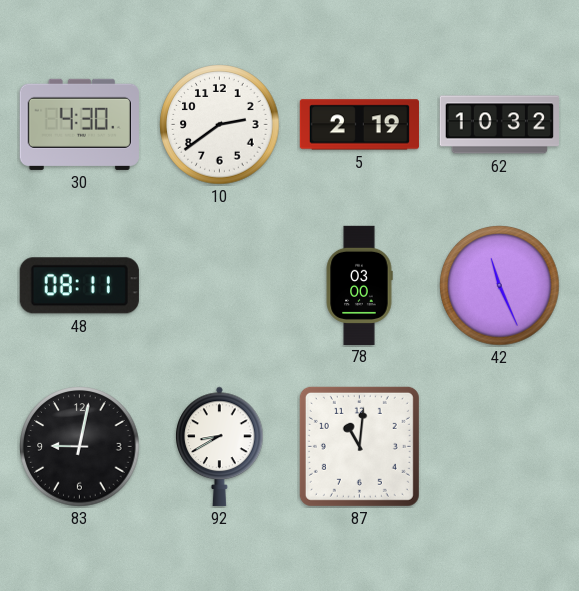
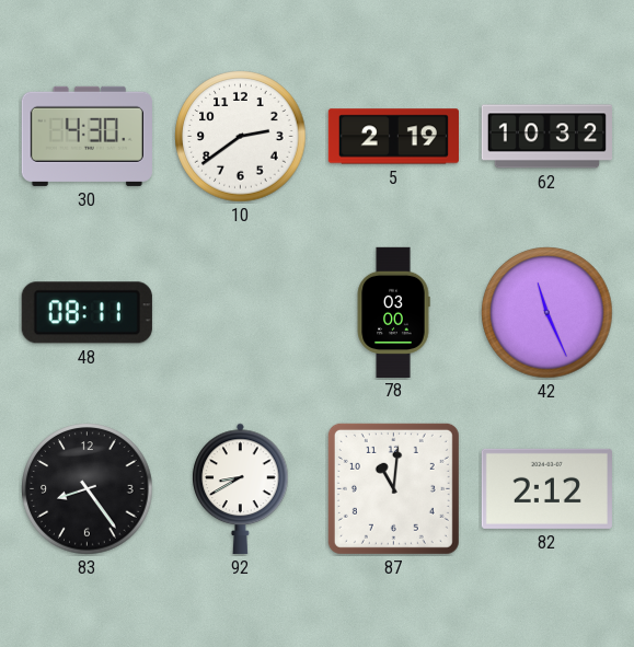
83: 9:02 -> 8:24
82: none -> 2:12
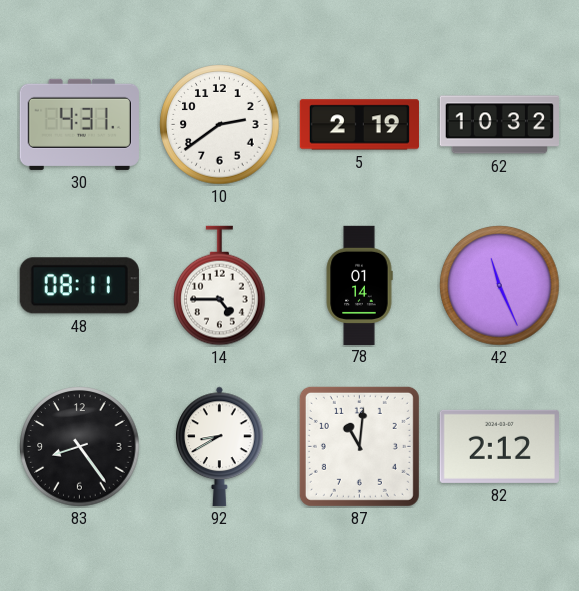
30: 4:30 -> 4:31
14: none -> 4:45
78: 03:00 -> 01:14
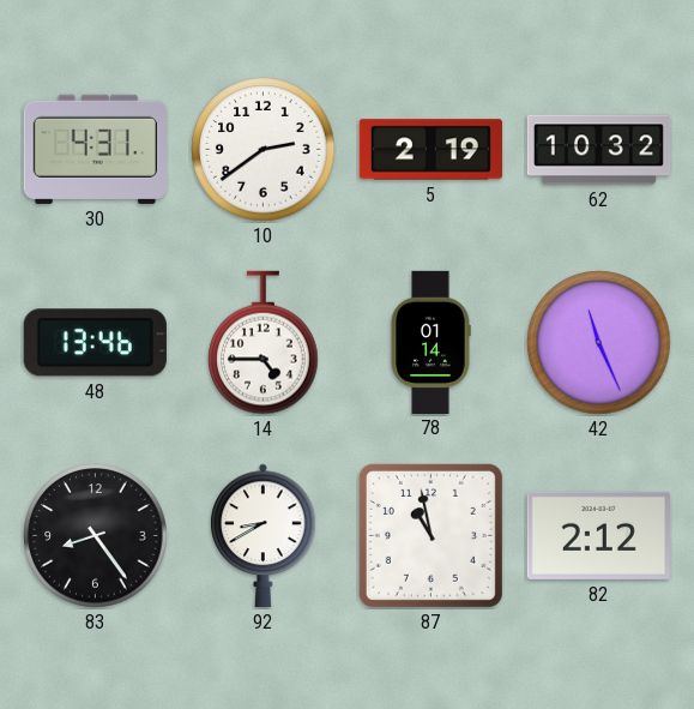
48: 08:11 -> 13:46
87: 11:01 -> 10:58
